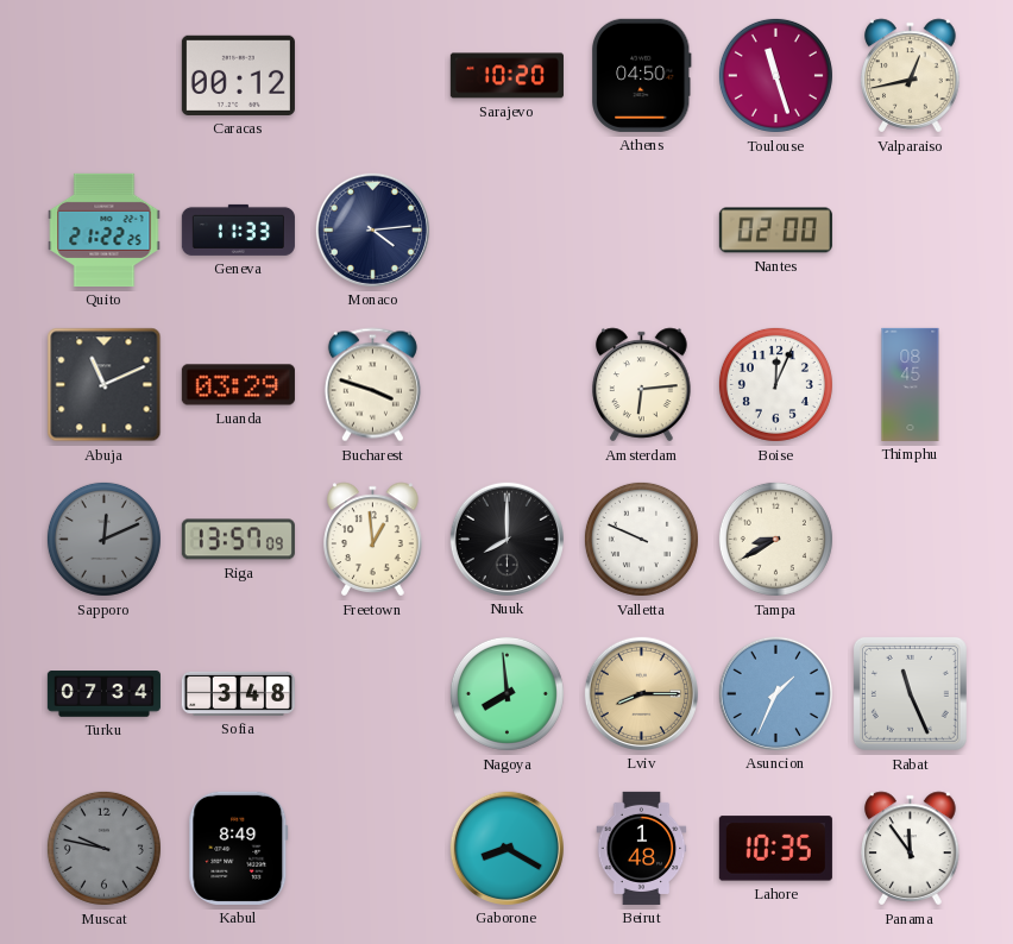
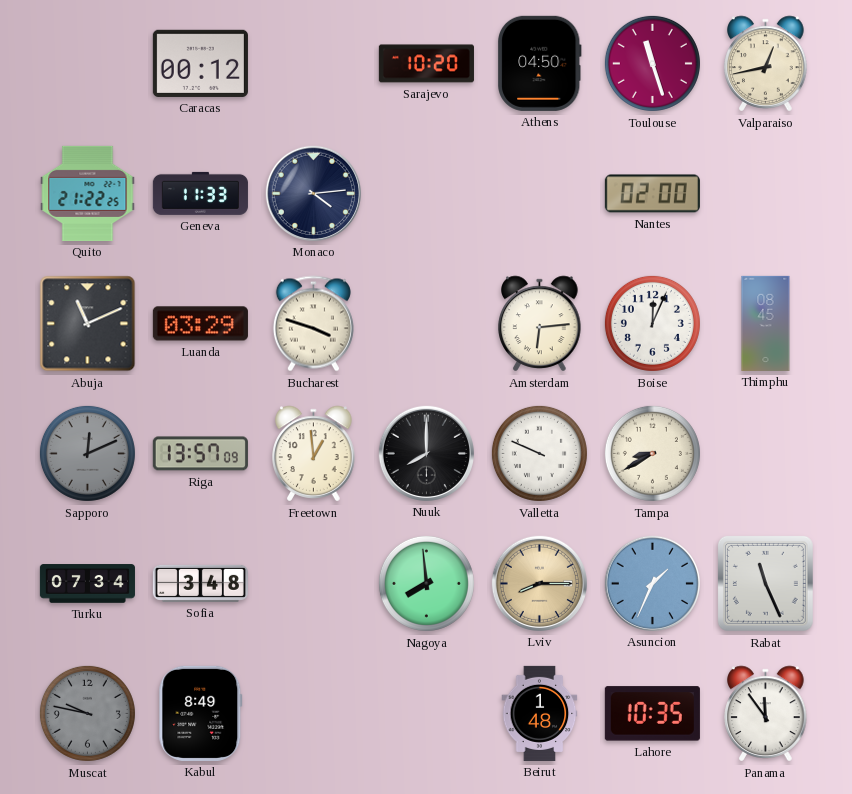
Gaborone: 8:20 -> none
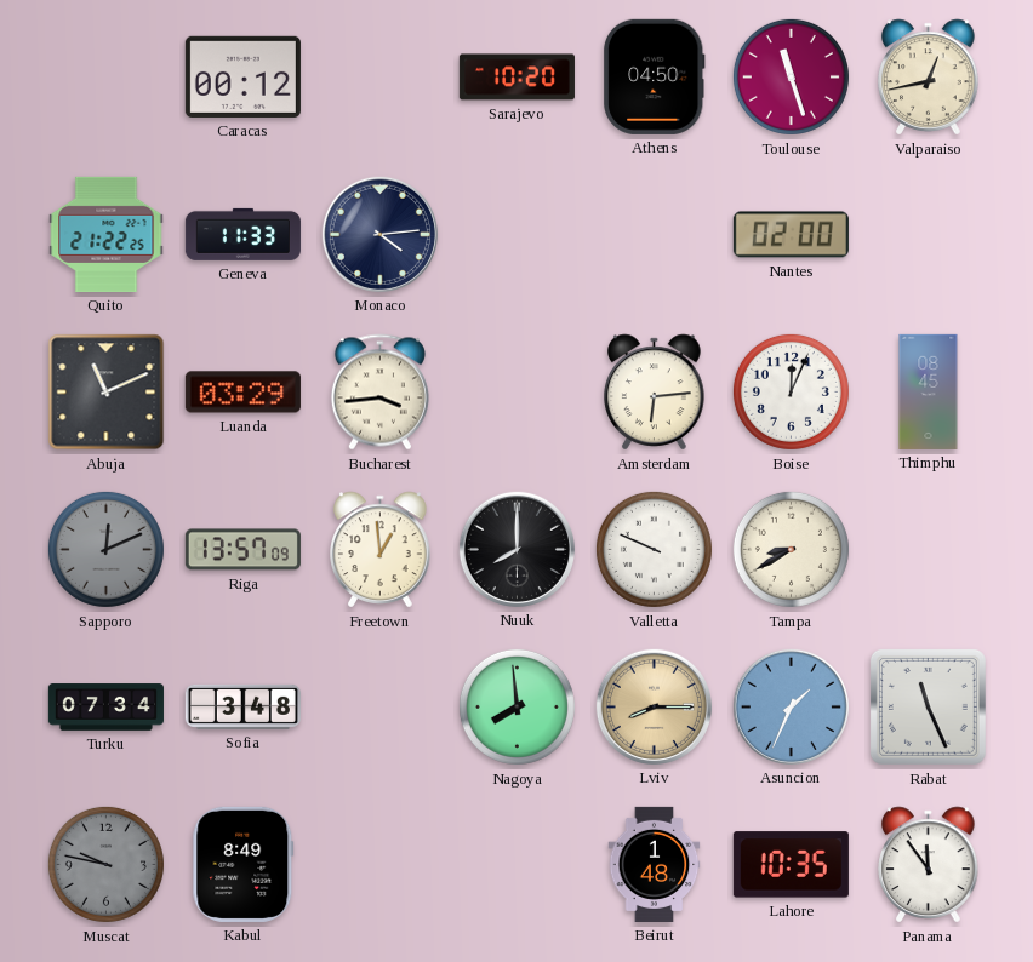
Bucharest: 3:48 -> 3:44
